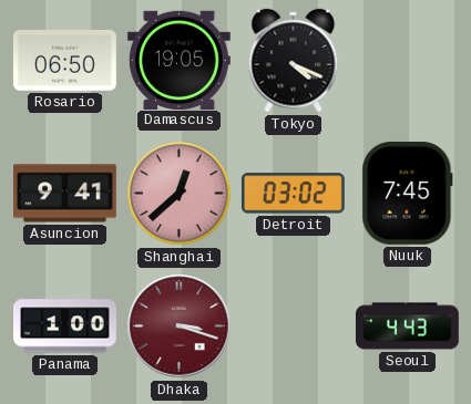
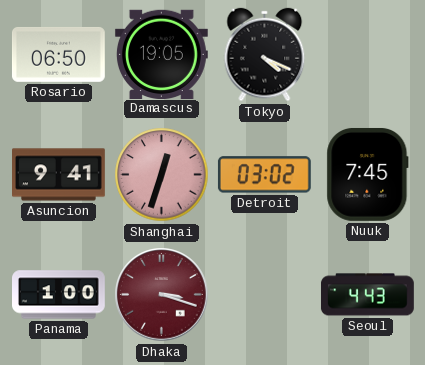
Shanghai: 12:38 -> 12:33
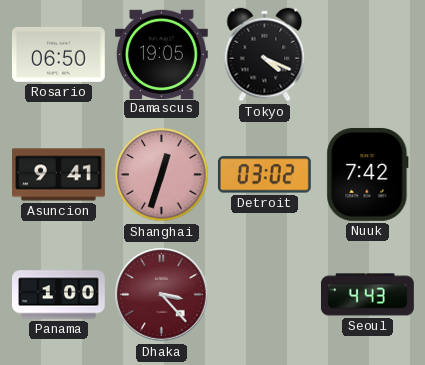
Nuuk: 7:45 -> 7:42
Dhaka: 3:18 -> 3:23
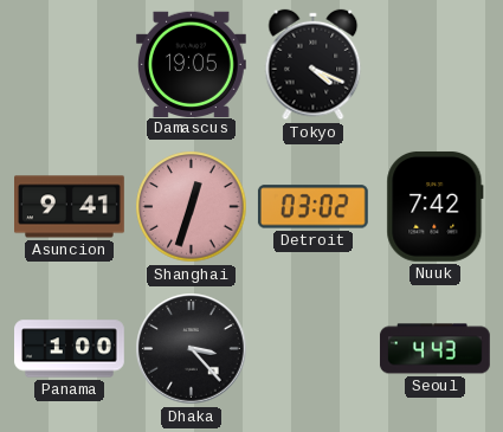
Rosario: 06:50 -> none
Dhaka dial: burgundy -> black
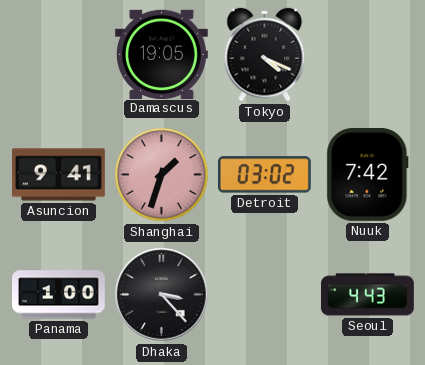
Shanghai: 12:33 -> 1:33
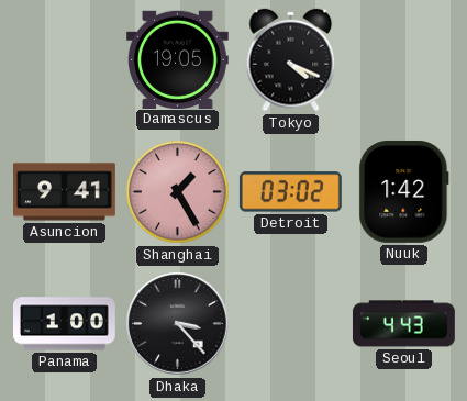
Shanghai: 1:33 -> 1:25
Nuuk: 7:42 -> 1:42
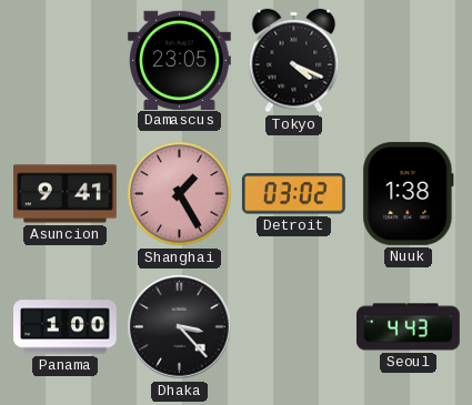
Damascus: 19:05 -> 23:05
Nuuk: 1:42 -> 1:38
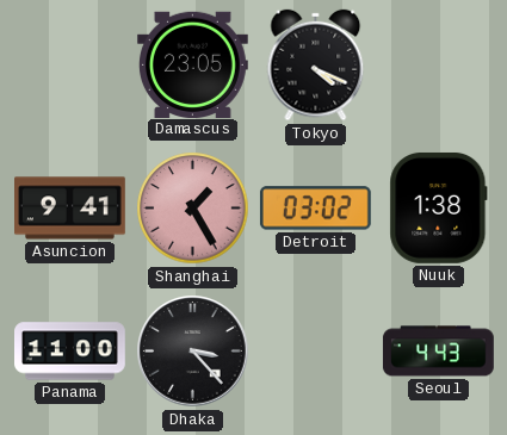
Panama: 1:00 -> 11:00
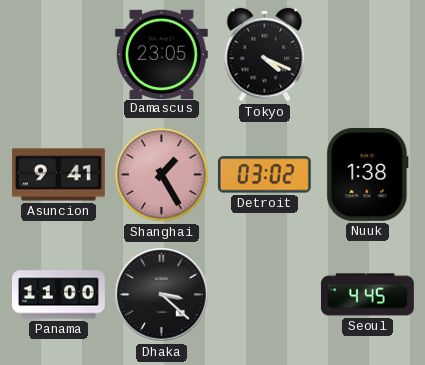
Dhaka: 3:23 -> 3:22
Seoul: 4:43 -> 4:45
